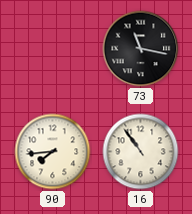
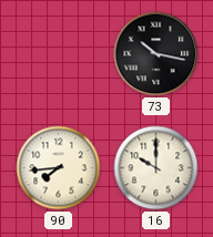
73: 11:17 -> 10:17
16: 10:54 -> 10:00
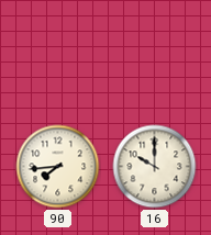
73: 10:17 -> none
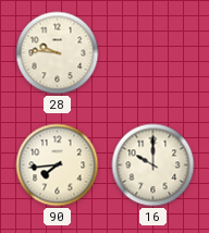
28: none -> 9:46
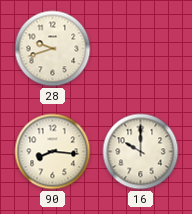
28: 9:46 -> 9:42
90: 7:44 -> 8:16
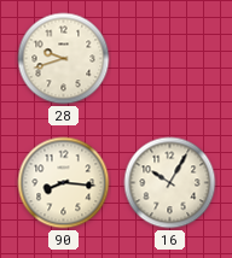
16: 10:00 -> 10:05
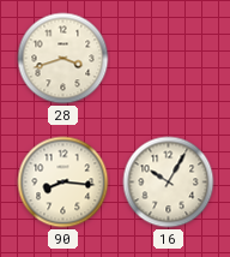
28: 9:42 -> 3:42
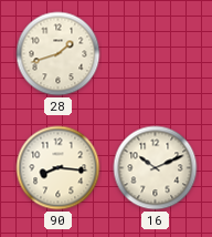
28: 3:42 -> 1:42
16: 10:05 -> 10:11
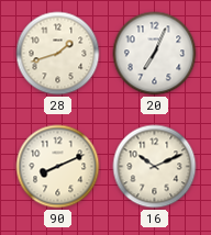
20: none -> 7:04
90: 8:16 -> 8:11
